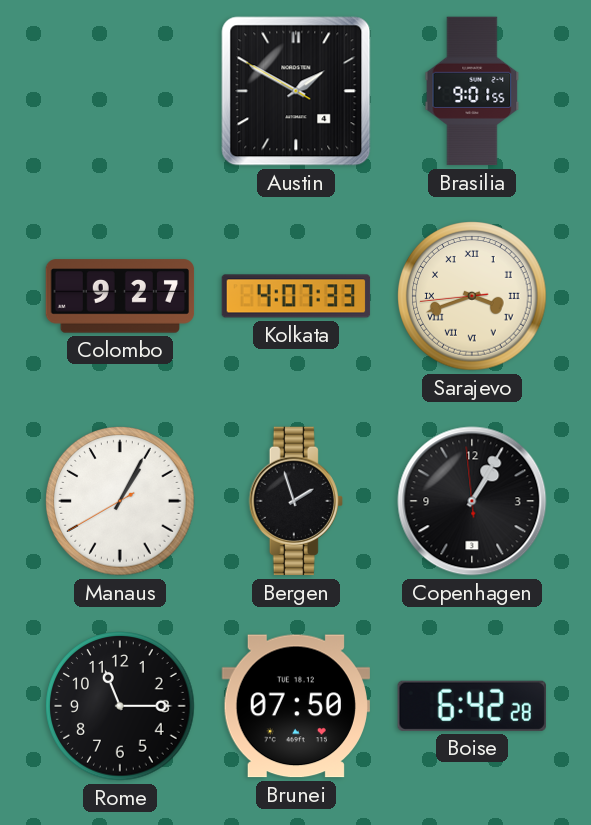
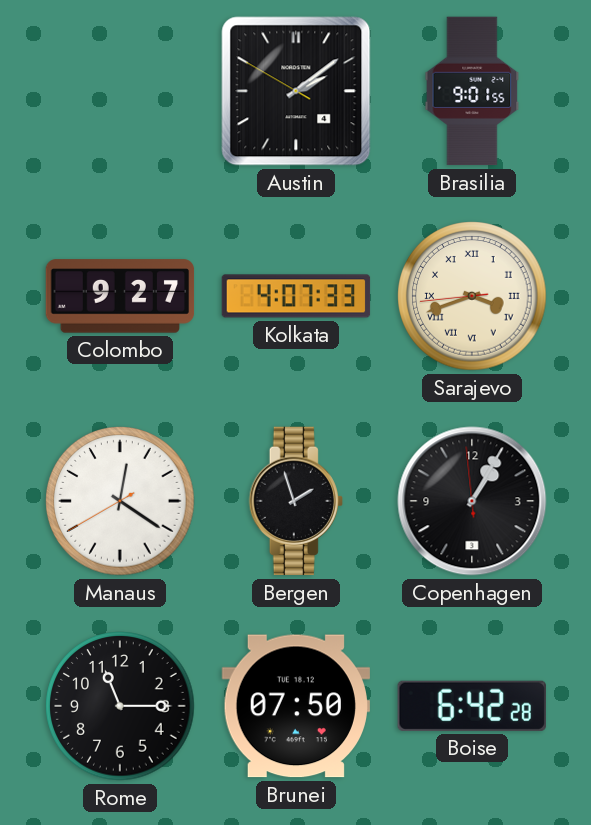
Austin: 1:49 -> 2:08
Manaus: 1:04 -> 12:20
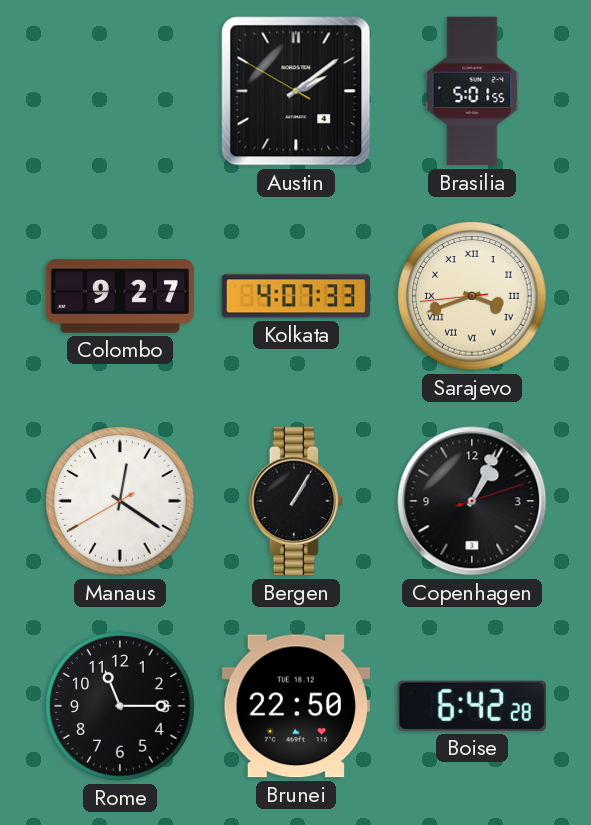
Brasilia: 9:01 -> 5:01
Bergen: 1:57 -> 1:05
Copenhagen: 1:04:59 -> 1:04:12
Brunei: 07:50 -> 22:50
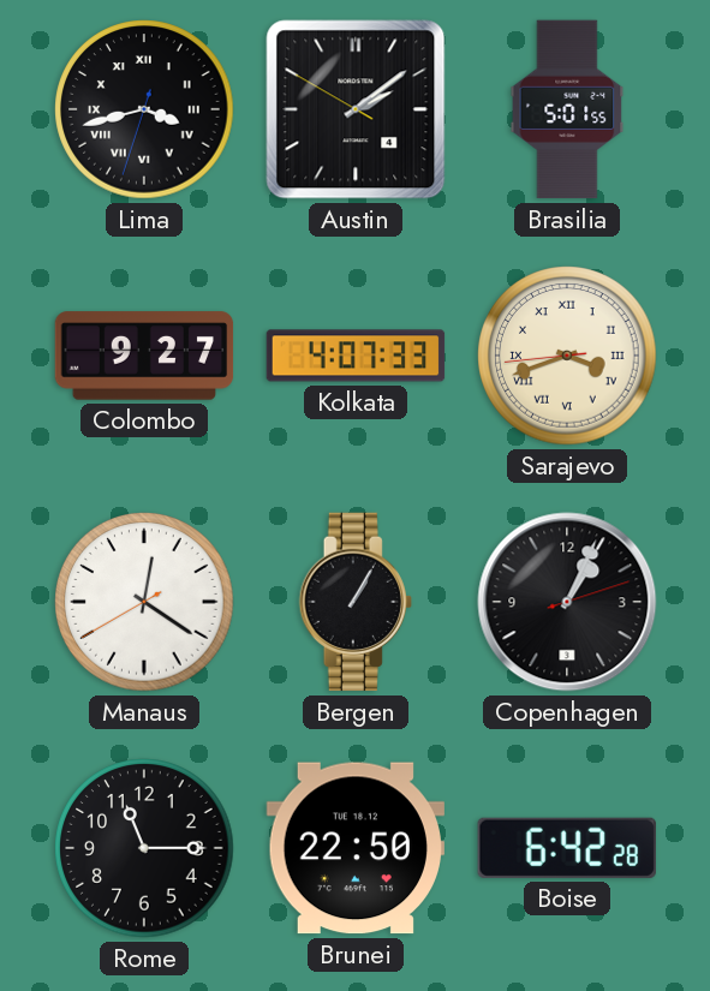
Lima: none -> 3:42
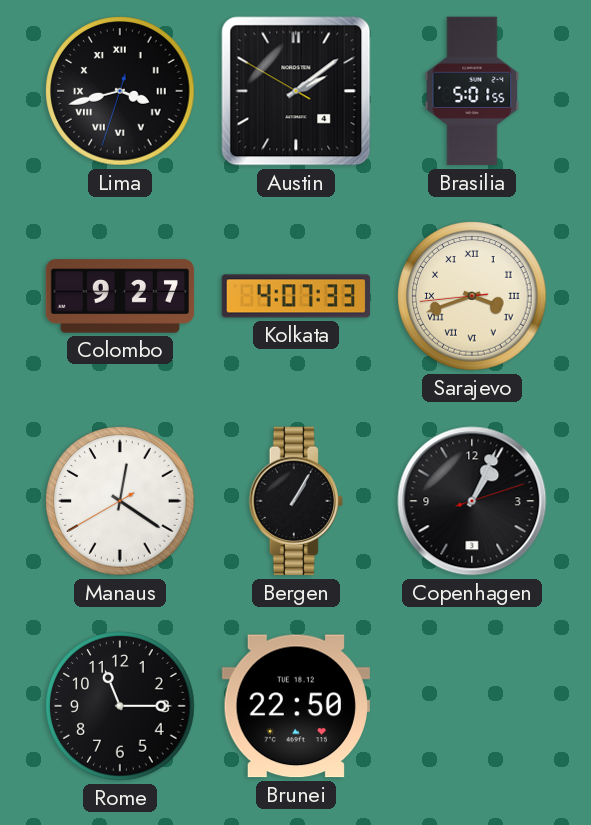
Boise: 6:42 -> none
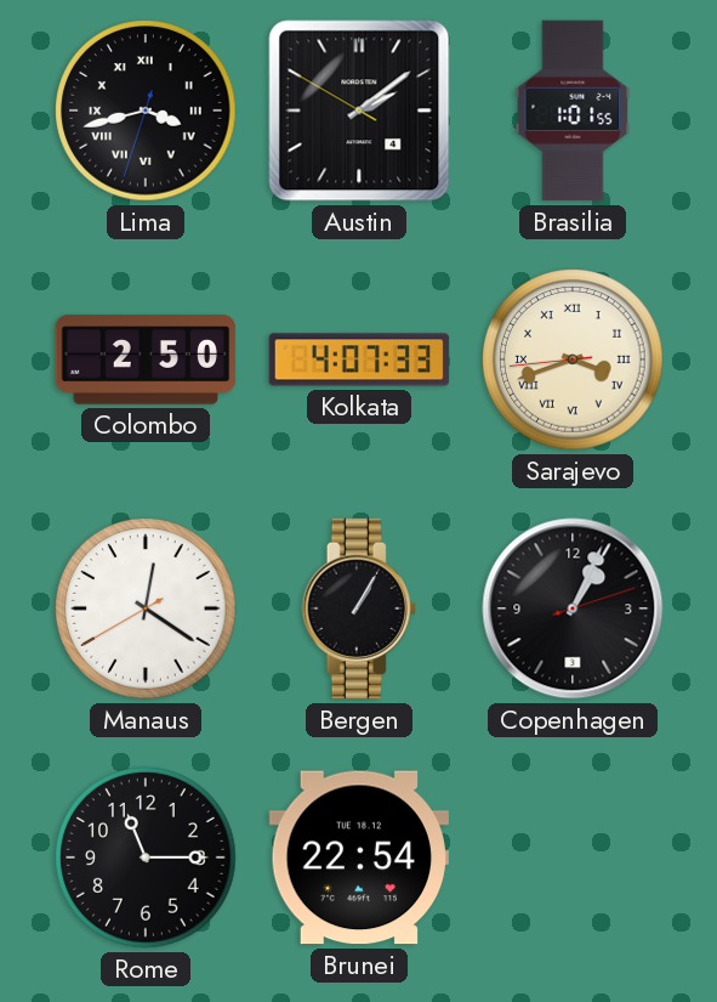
Brasilia: 5:01 -> 1:01
Colombo: 9:27 -> 2:50
Brunei: 22:50 -> 22:54
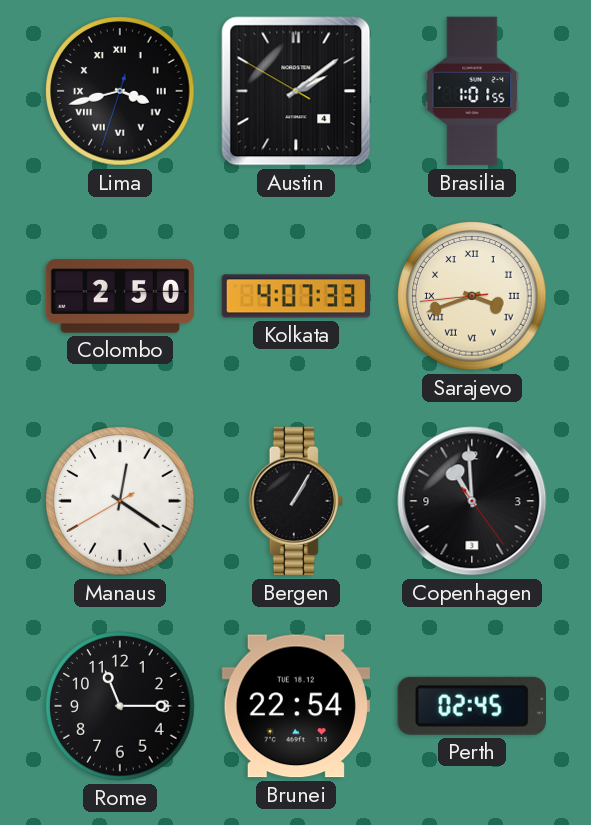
Copenhagen: 1:04 -> 10:59
Perth: none -> 02:45
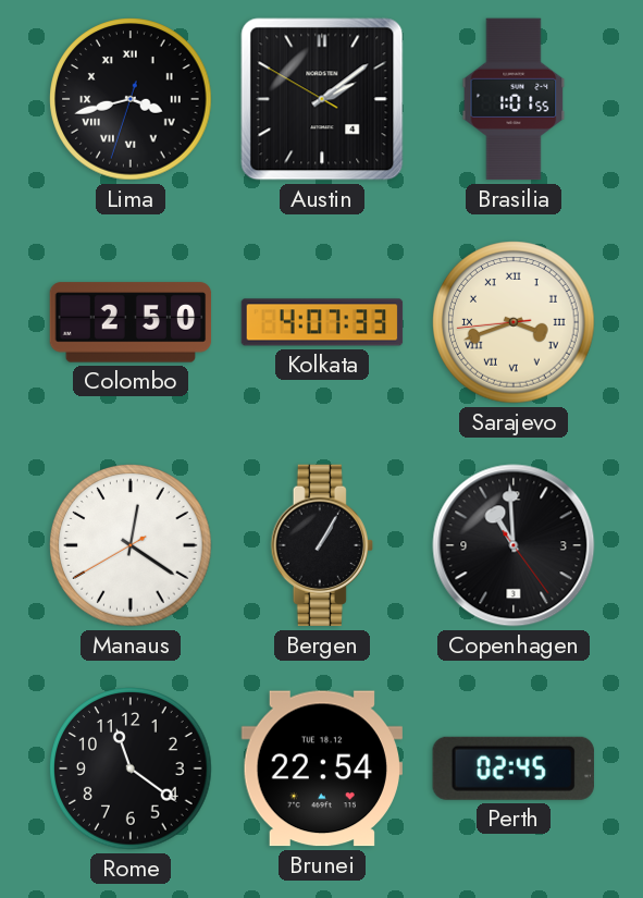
Rome: 11:15 -> 11:21
